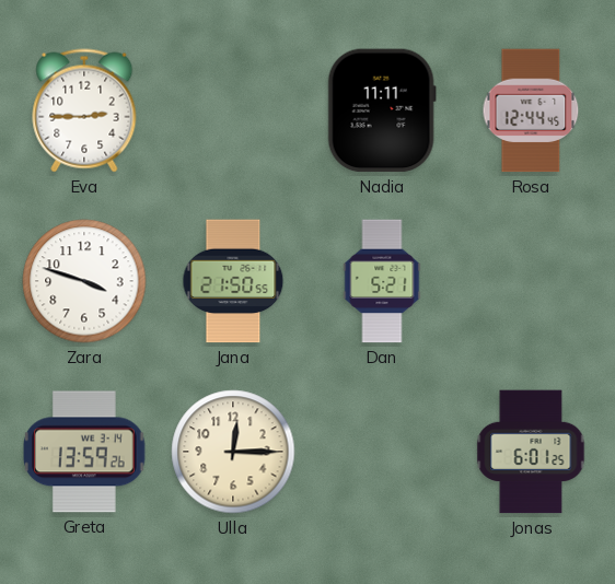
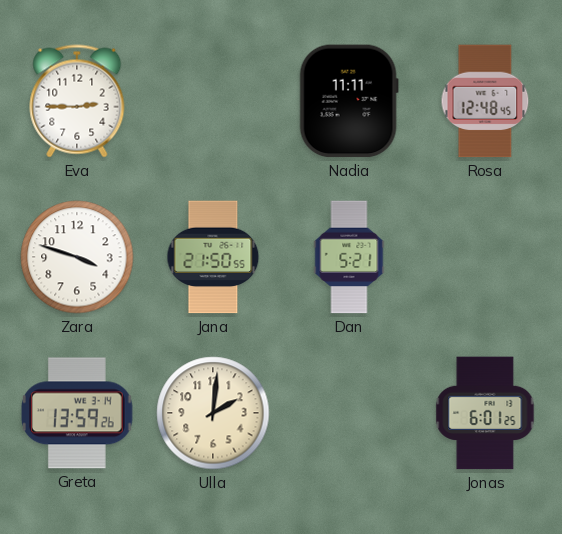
Rosa: 12:44 -> 12:48
Ulla: 12:15 -> 2:01
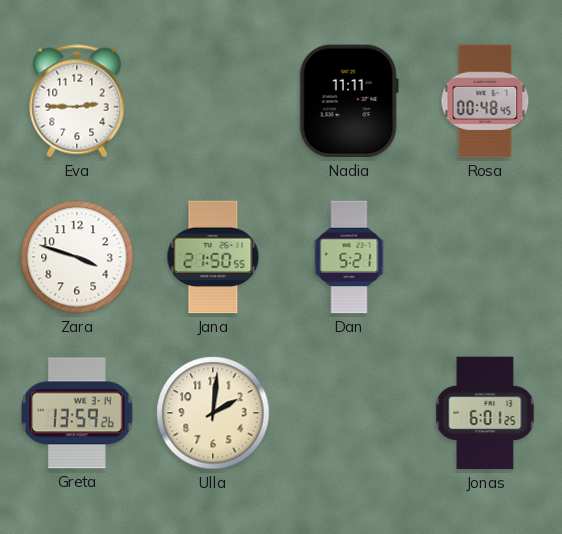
Rosa: 12:48 -> 00:48
